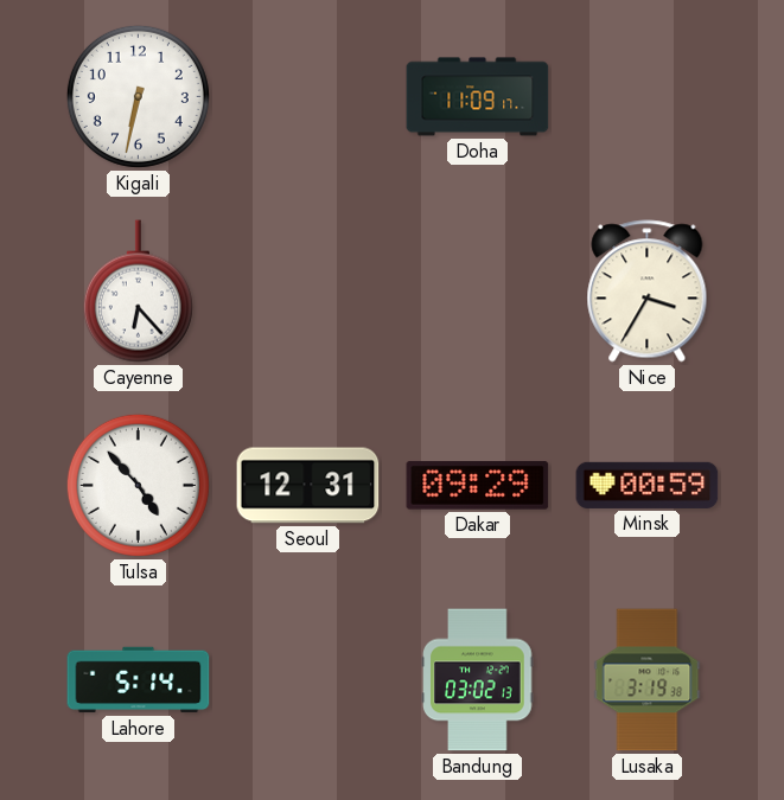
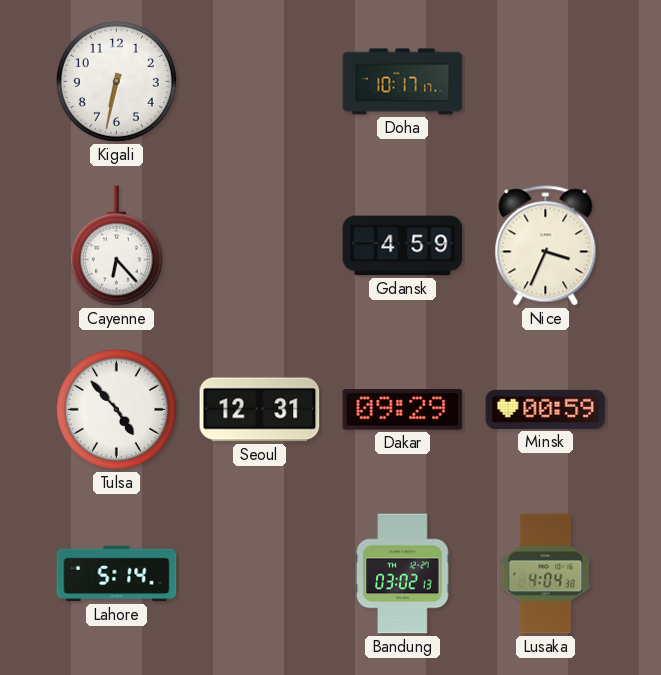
Doha: 11:09 -> 10:17
Gdansk: none -> 4:59
Nice: 3:35 -> 3:34
Lusaka: 3:19 -> 4:04
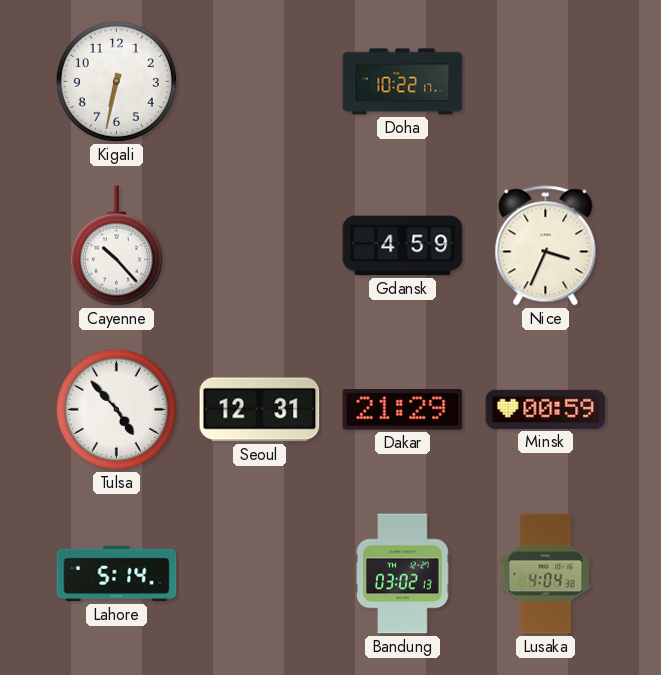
Doha: 10:17 -> 10:22
Cayenne: 6:23 -> 10:23
Dakar: 09:29 -> 21:29
